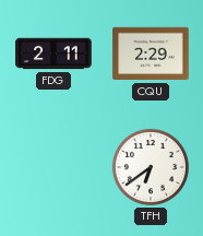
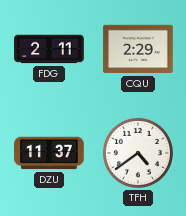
DZU: none -> 11:37
TFH: 6:39 -> 4:39
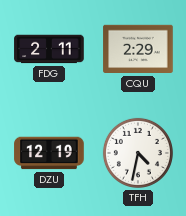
DZU: 11:37 -> 12:19
TFH: 4:39 -> 4:32
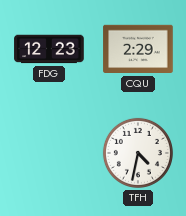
FDG: 2:11 -> 12:23
DZU: 12:19 -> none
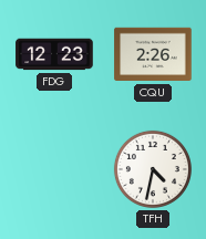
CQU: 2:29 -> 2:26
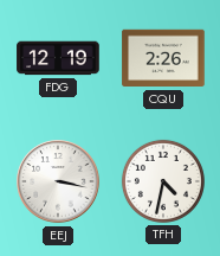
FDG: 12:23 -> 12:19
EEJ: none -> 3:17
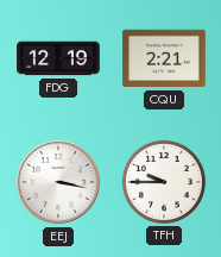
CQU: 2:26 -> 2:21
TFH: 4:32 -> 9:45
